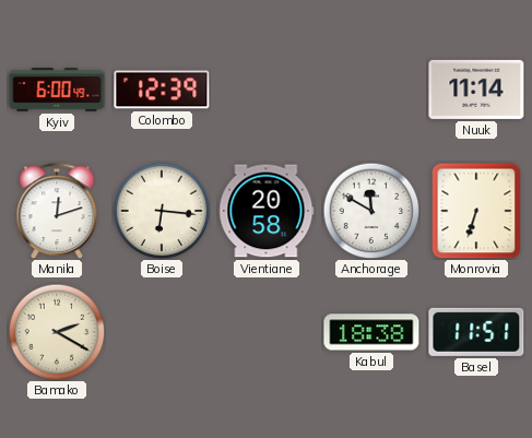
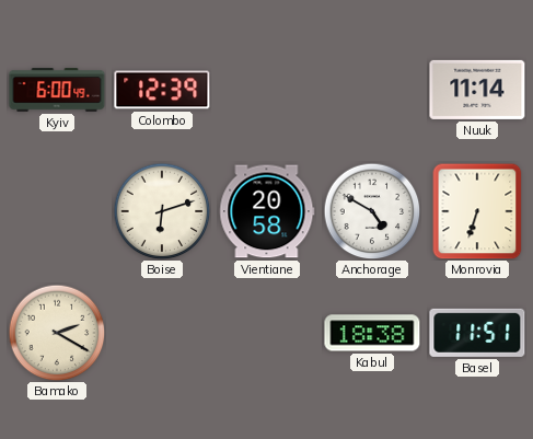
Manila: 12:12 -> none
Boise: 6:16 -> 6:12
Anchorage: 11:50 -> 4:50
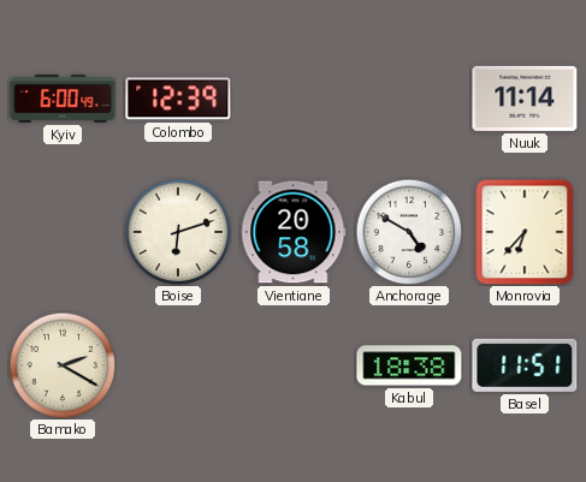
Monrovia: 6:33 -> 6:37
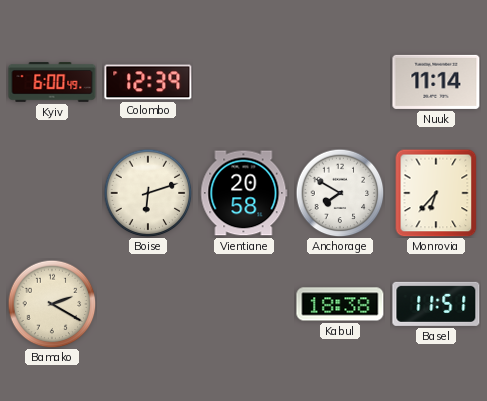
Anchorage: 4:50 -> 7:50
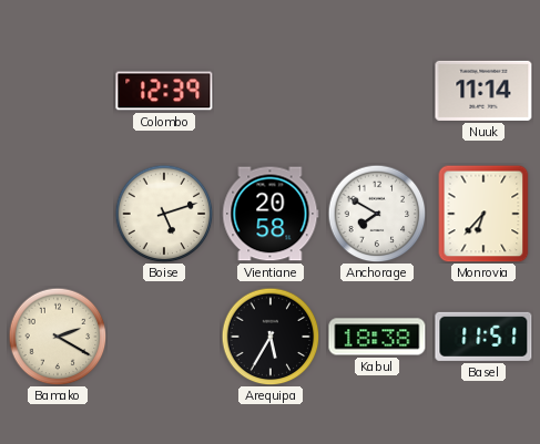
Kyiv: 6:00 -> none
Boise: 6:12 -> 5:12
Arequipa: none -> 5:35
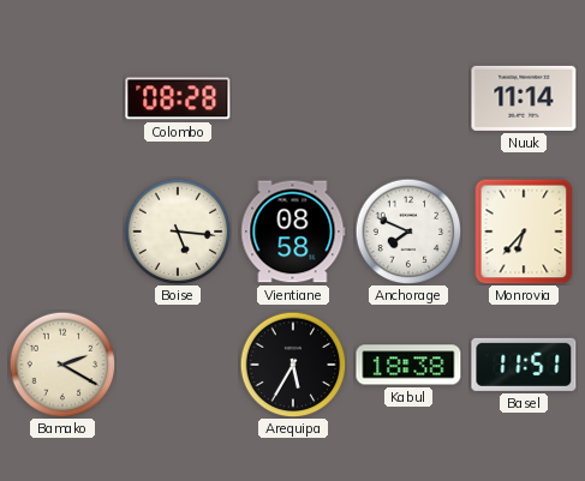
Colombo: 12:39 -> 08:28
Boise: 5:12 -> 5:16
Vientiane: 20:58 -> 08:58
Anchorage: 7:50 -> 7:49
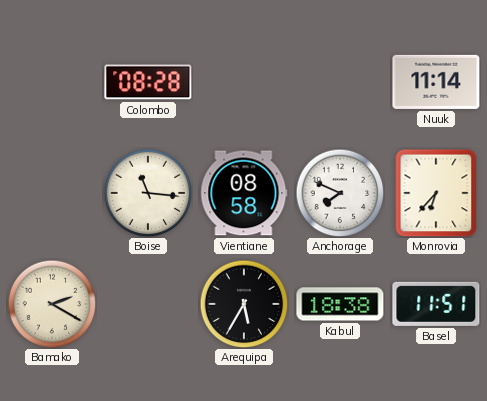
Boise: 5:16 -> 11:16
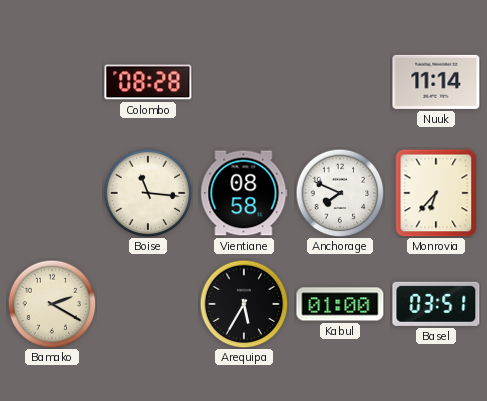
Kabul: 18:38 -> 01:00
Basel: 11:51 -> 03:51
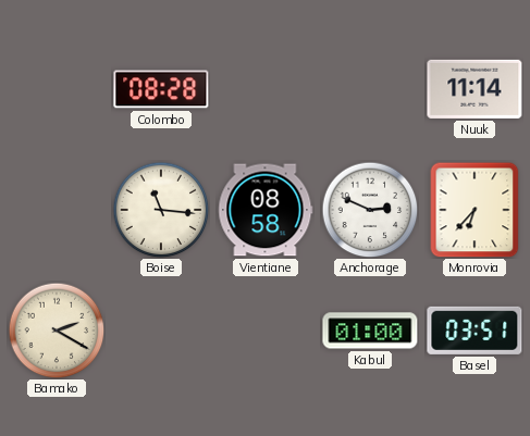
Anchorage: 7:49 -> 2:49
Arequipa: 5:35 -> none
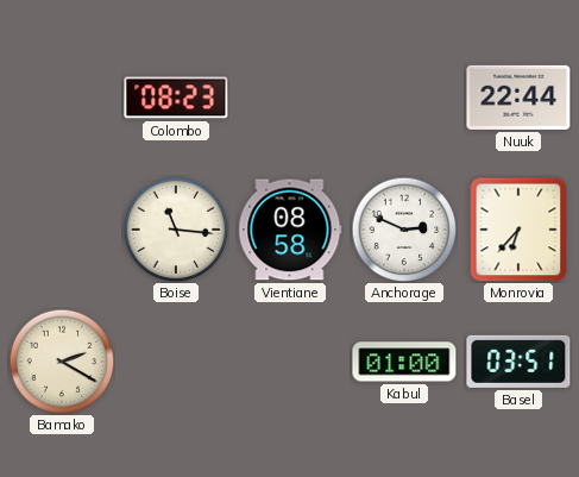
Colombo: 08:28 -> 08:23
Nuuk: 11:14 -> 22:44
